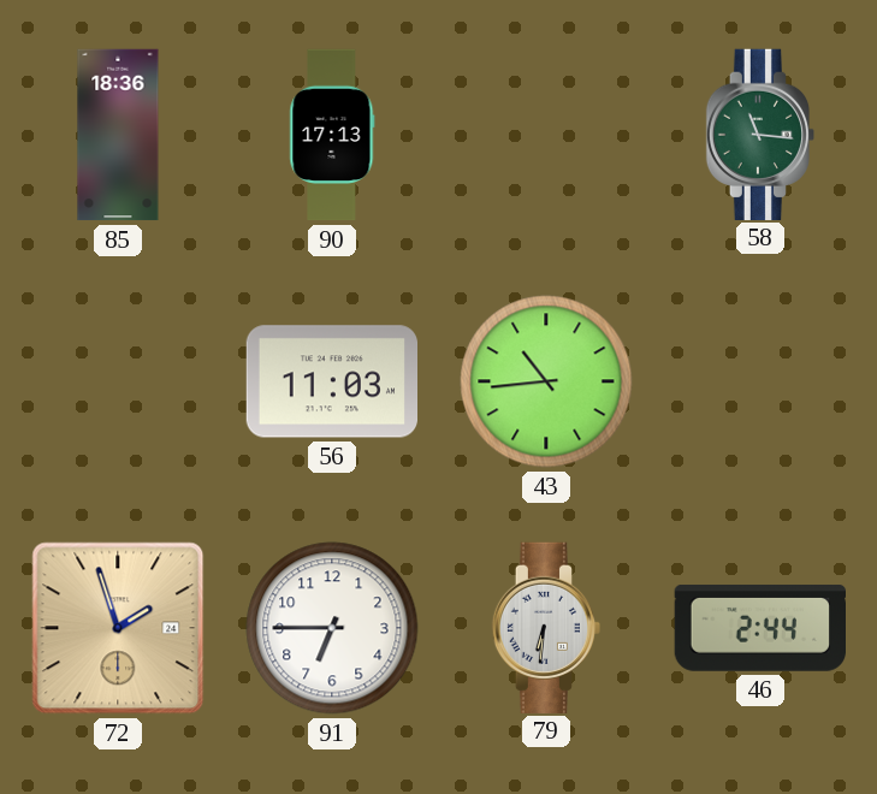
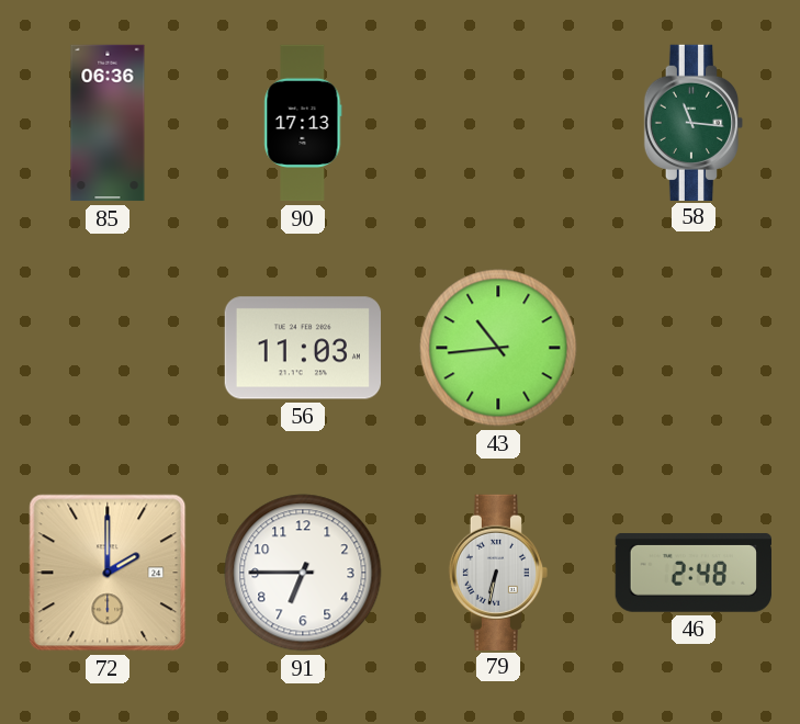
85: 18:36 -> 06:36
72: 1:57 -> 2:00
79: 6:31 -> 6:32
46: 2:44 -> 2:48
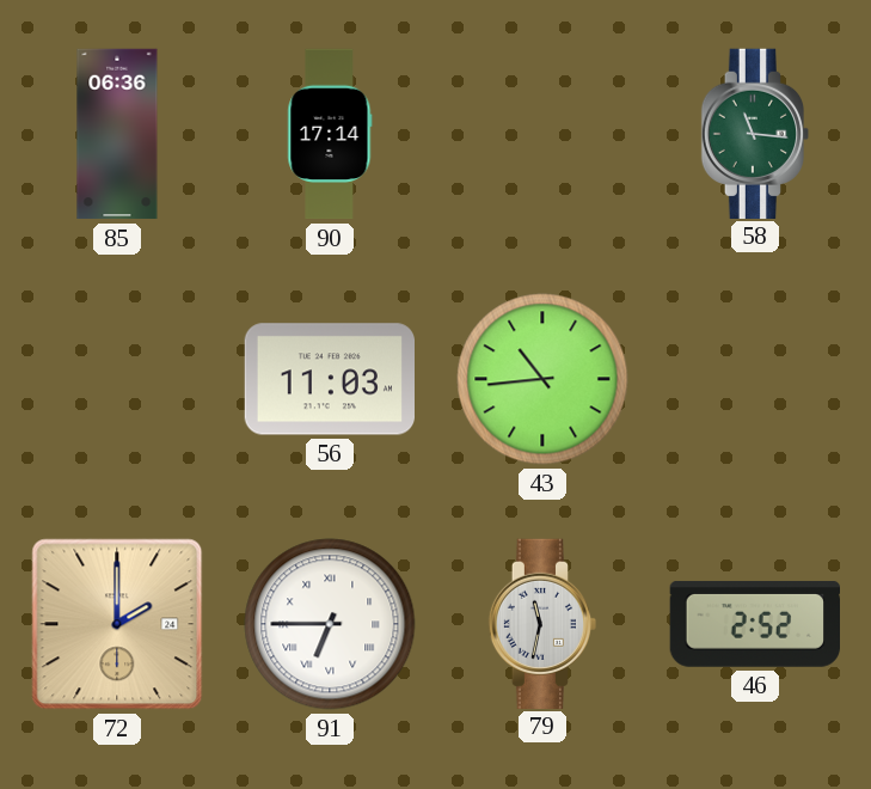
90: 17:13 -> 17:14
91 numerals: Arabic -> Roman
79: 6:32 -> 11:32
46: 2:48 -> 2:52
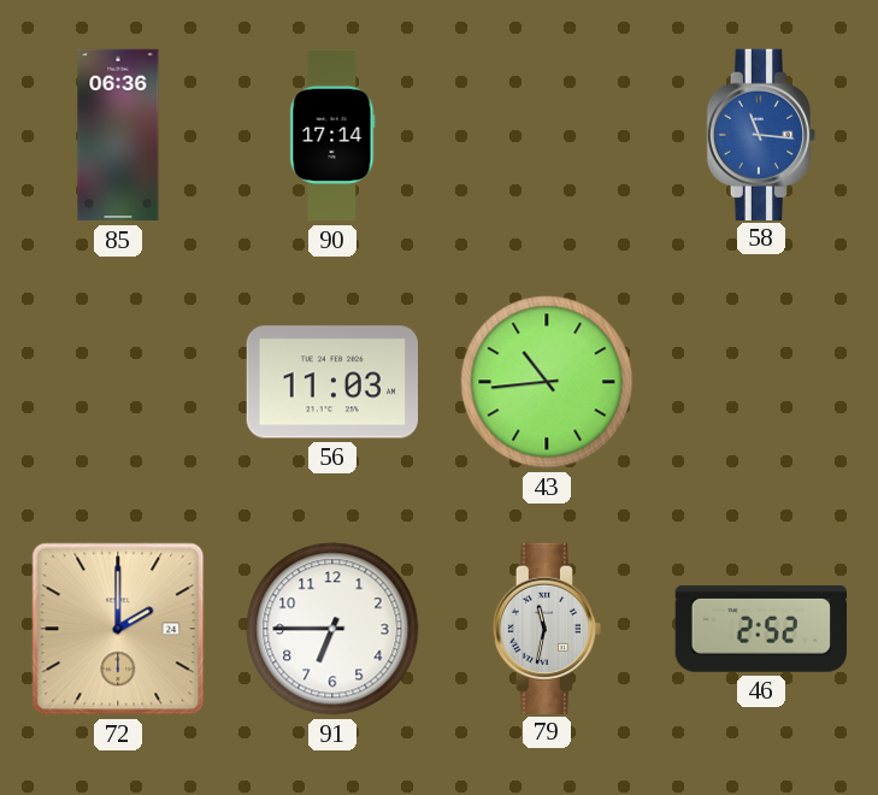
58 dial: green -> blue
91 numerals: Roman -> Arabic
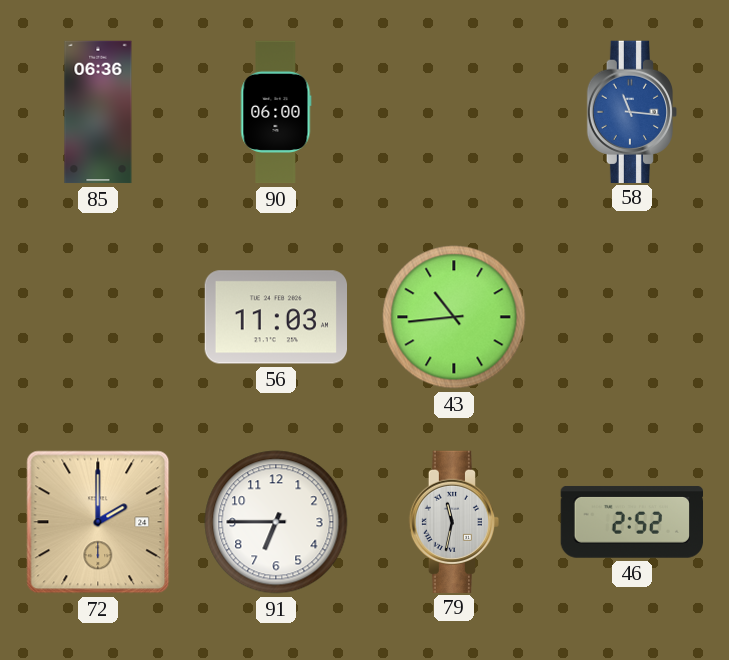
90: 17:14 -> 06:00
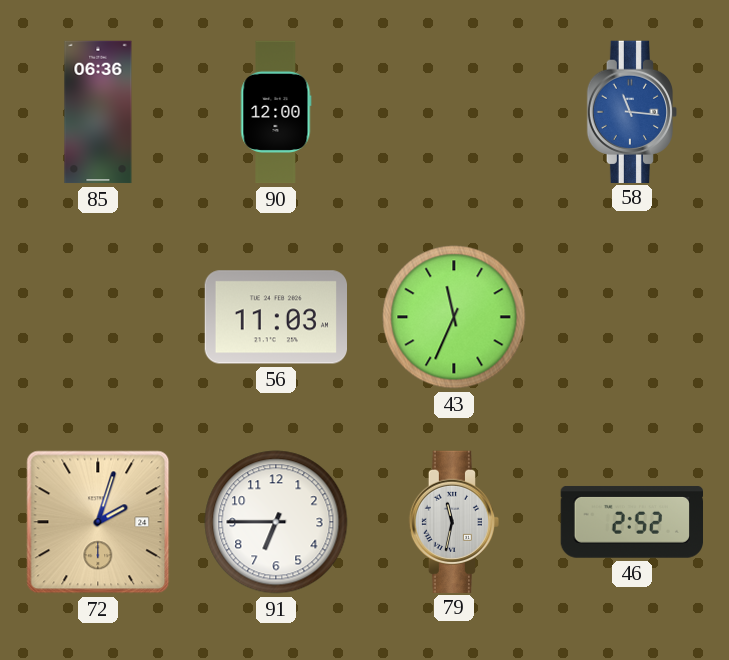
90: 06:00 -> 12:00
43: 10:44 -> 11:34
72: 2:00 -> 2:03
